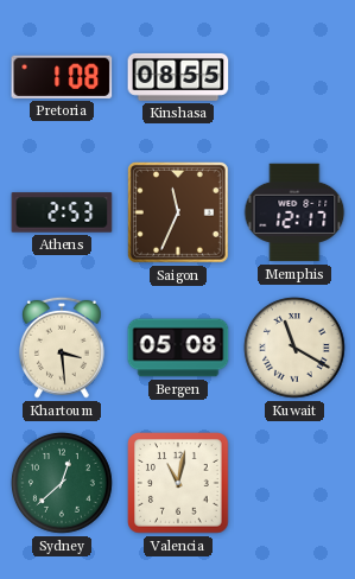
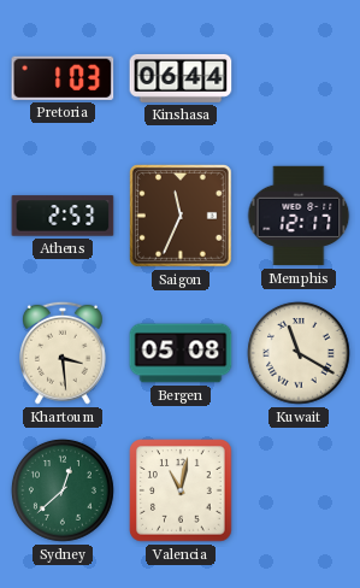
Pretoria: 1:08 -> 1:03
Kinshasa: 08:55 -> 06:44
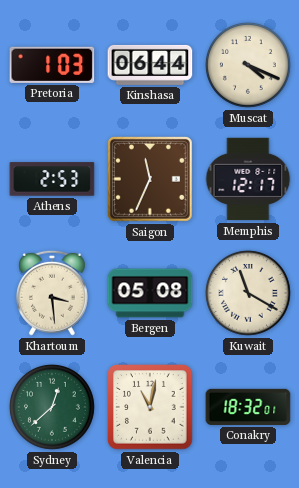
Muscat: none -> 4:19
Conakry: none -> 18:32
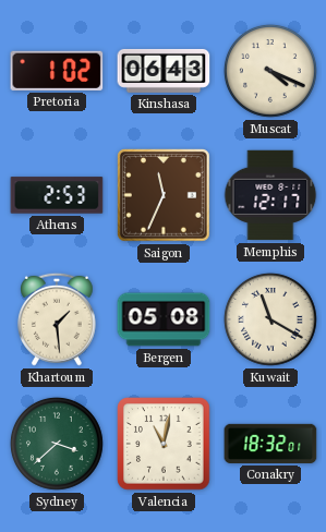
Pretoria: 1:03 -> 1:02
Kinshasa: 06:44 -> 06:43
Khartoum: 3:29 -> 1:29
Sydney: 12:38 -> 3:38
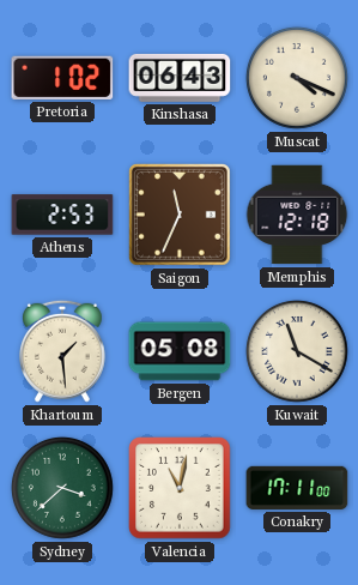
Memphis: 12:17 -> 12:18
Conakry: 18:32 -> 17:11
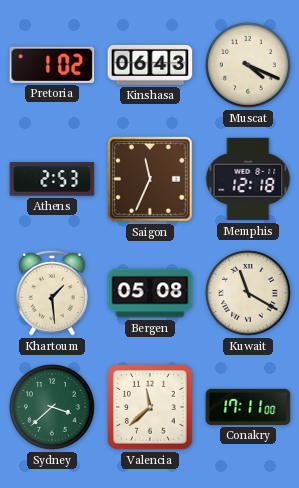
Valencia: 11:02 -> 11:38
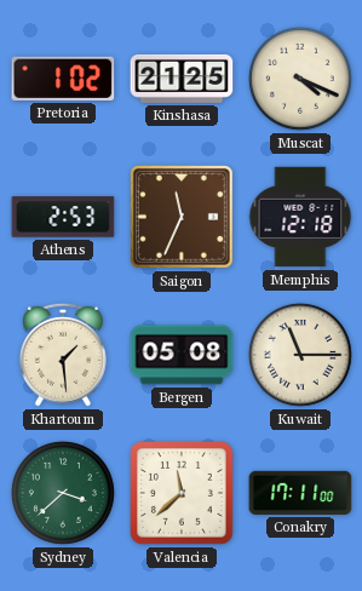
Kinshasa: 06:43 -> 21:25
Kuwait: 11:20 -> 11:15
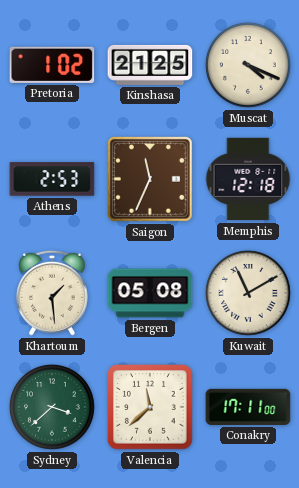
Kuwait: 11:15 -> 11:10
